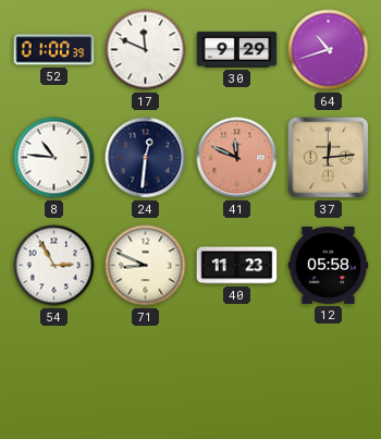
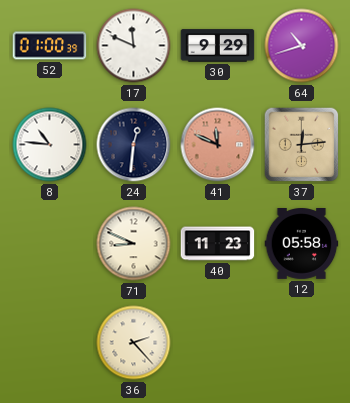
54: 2:55 -> none
36: none -> 2:23
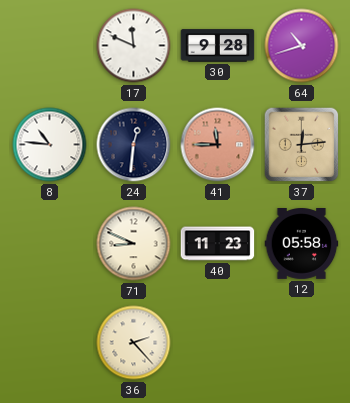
52: 01:00 -> none
30: 9:29 -> 9:28
41: 11:49 -> 11:45
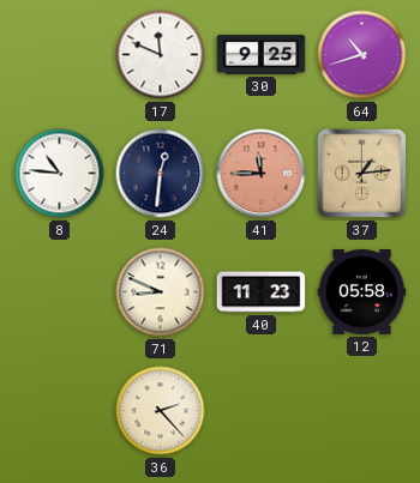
30: 9:28 -> 9:25
37: 12:14 -> 1:14
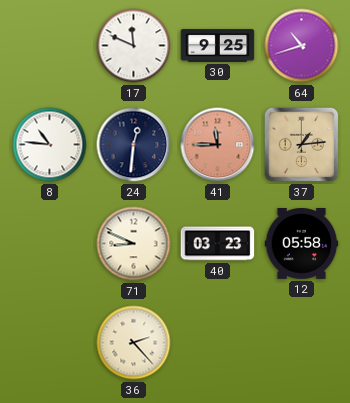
40: 11:23 -> 03:23
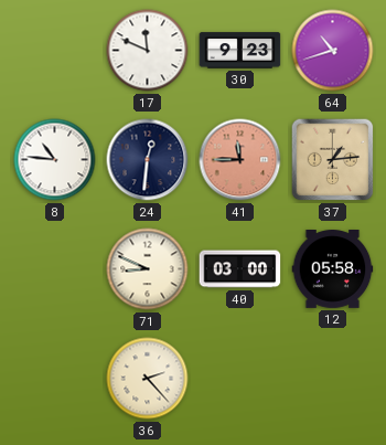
30: 9:25 -> 9:23
40: 03:23 -> 03:00
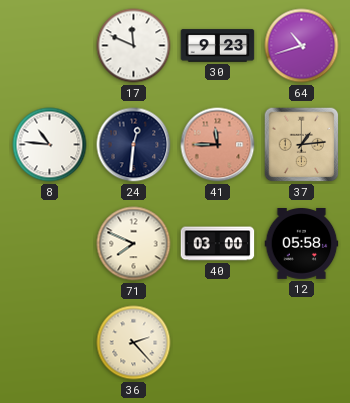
71: 8:49 -> 7:49
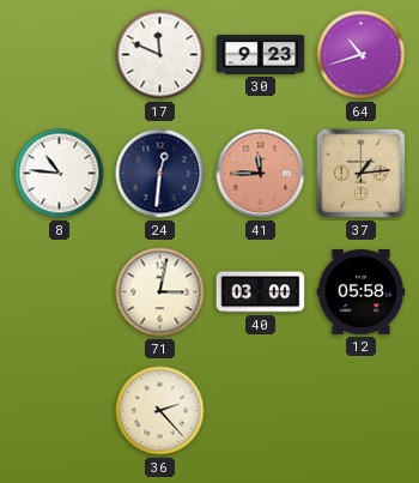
71: 7:49 -> 3:02
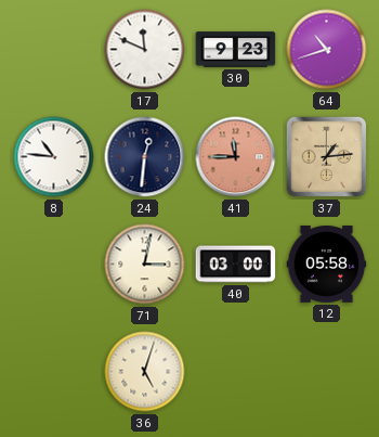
36: 2:23 -> 5:03
